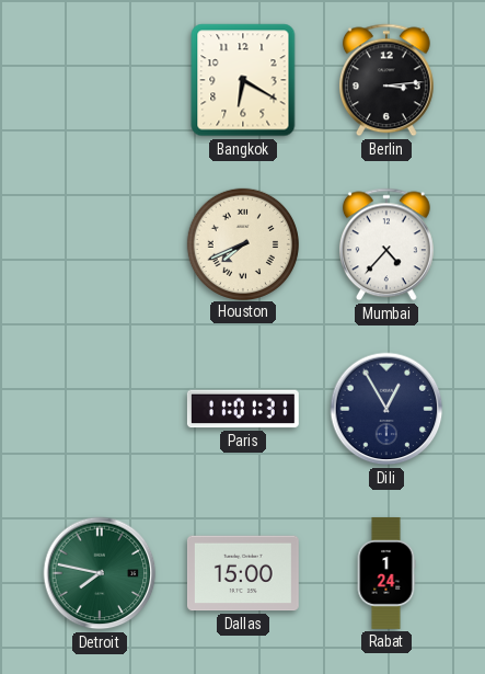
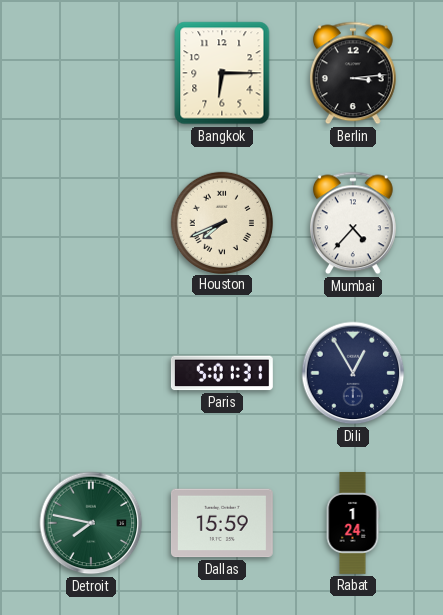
Bangkok: 6:20 -> 6:15
Paris: 11:01 -> 5:01
Dallas: 15:00 -> 15:59
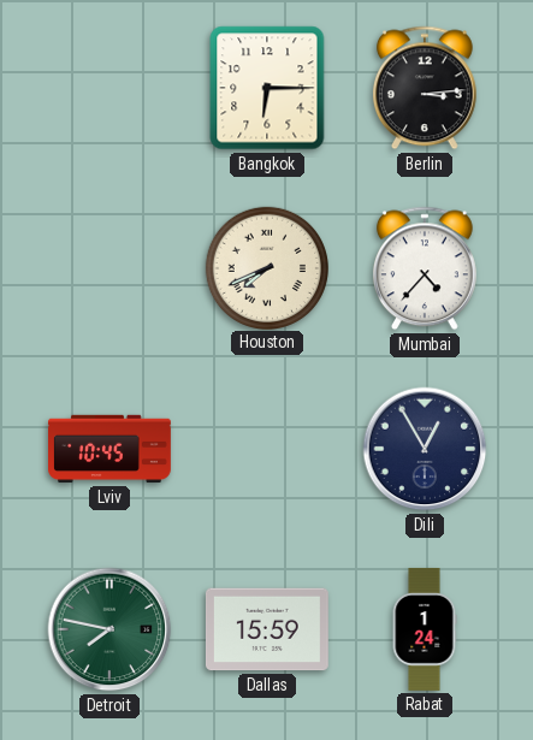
Lviv: none -> 10:45
Paris: 5:01 -> none
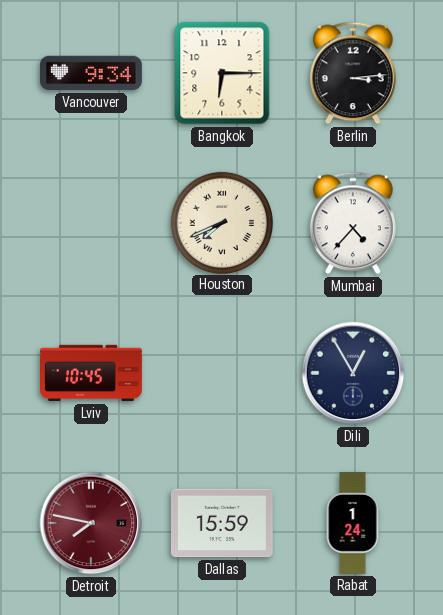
Vancouver: none -> 9:34
Detroit dial: green -> burgundy
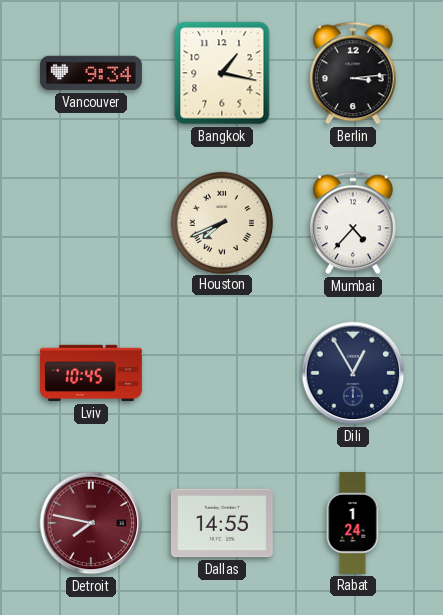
Bangkok: 6:15 -> 1:17
Dallas: 15:59 -> 14:55
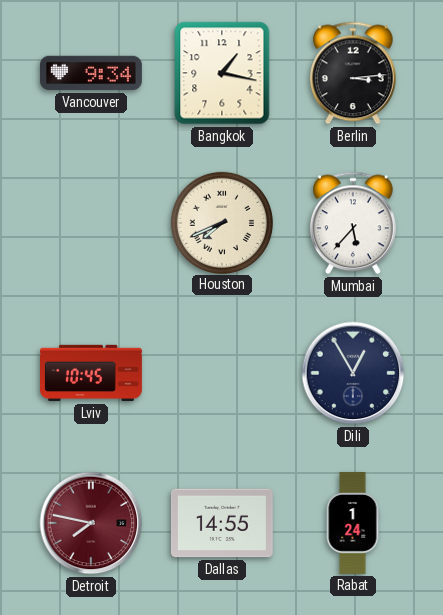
Mumbai: 4:37 -> 5:37
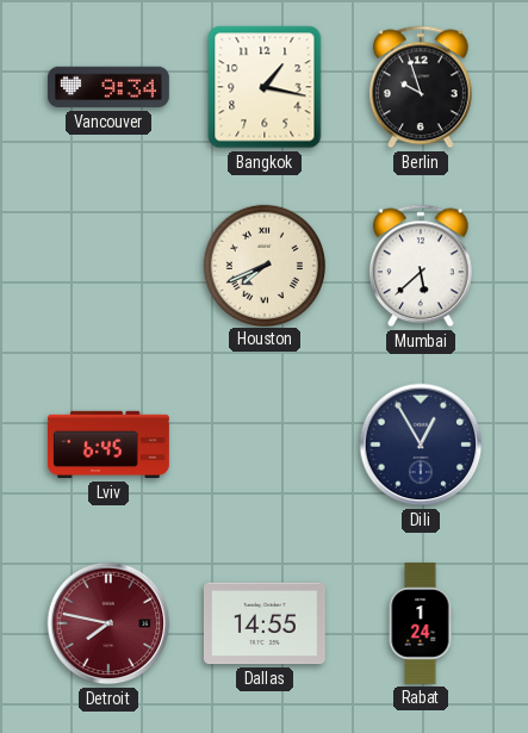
Berlin: 3:14 -> 9:57
Mumbai: 5:37 -> 5:38
Lviv: 10:45 -> 6:45
